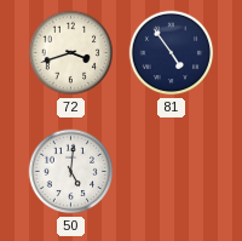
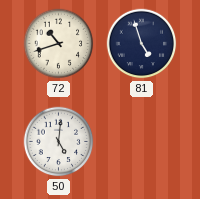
72: 3:42 -> 10:42
81: 4:54 -> 4:57
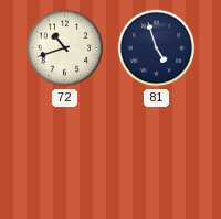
50: 5:01 -> none
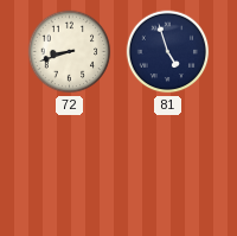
72: 10:42 -> 8:42
